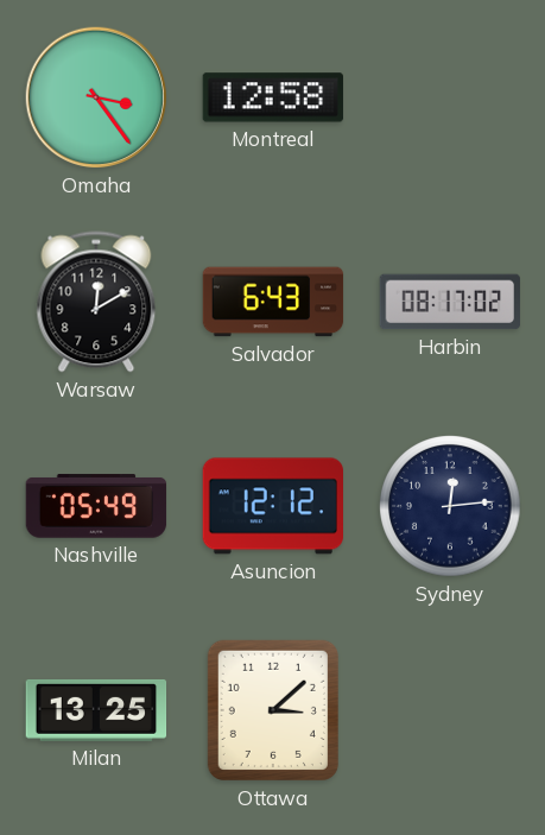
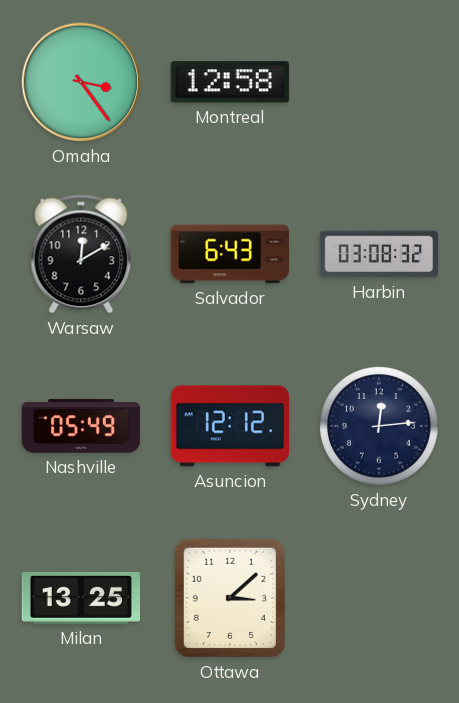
Harbin: 08:17 -> 03:08
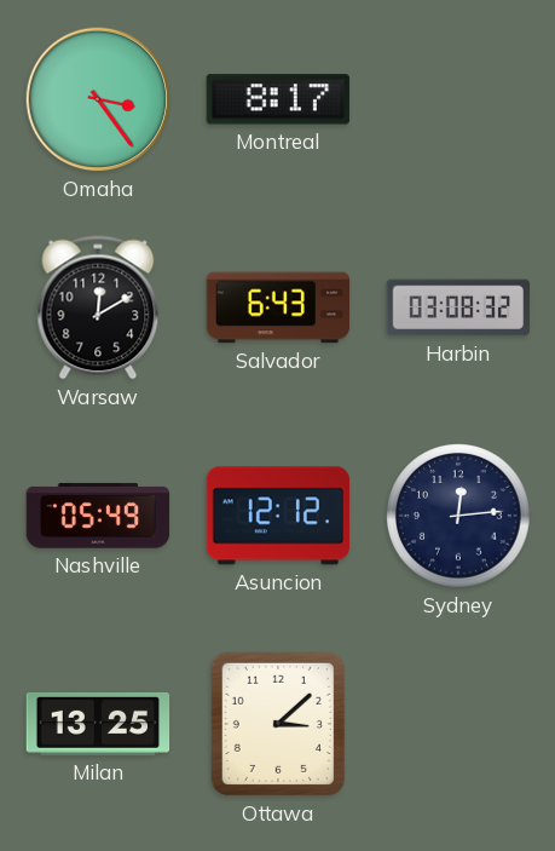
Montreal: 12:58 -> 8:17
